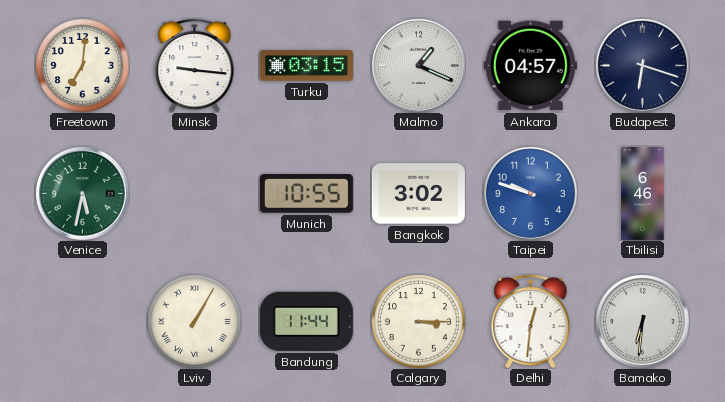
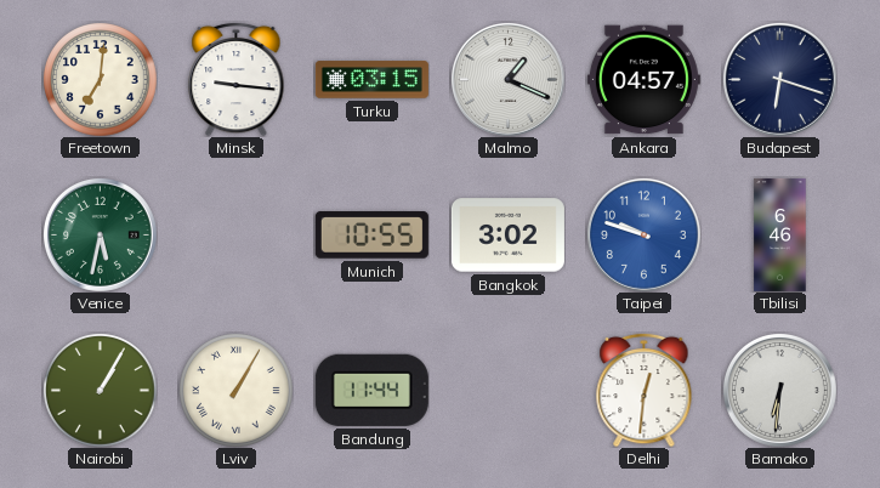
Nairobi: none -> 1:05
Calgary: 3:15 -> none
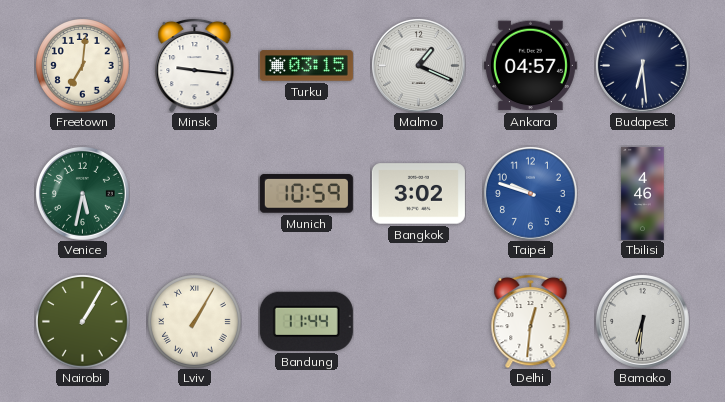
Budapest: 6:18 -> 6:29
Munich: 10:55 -> 10:59
Tbilisi: 6:46 -> 4:46
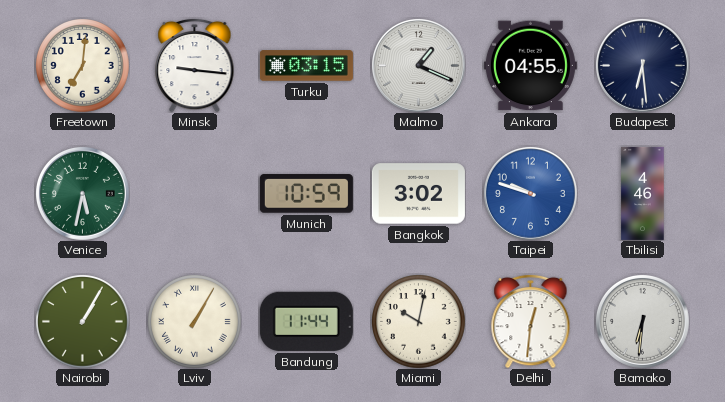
Ankara: 04:57 -> 04:55
Miami: none -> 10:02
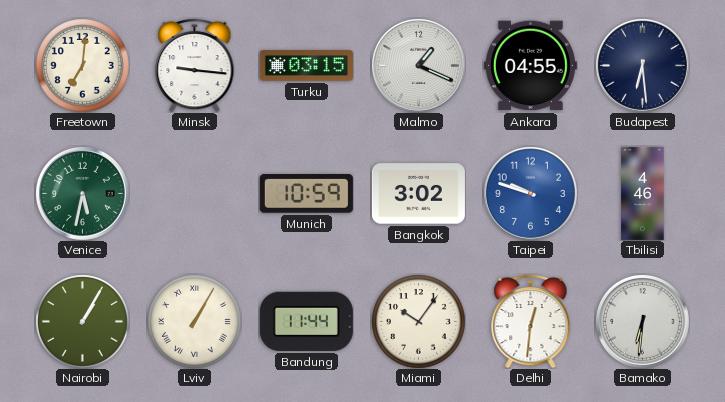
Miami: 10:02 -> 10:06
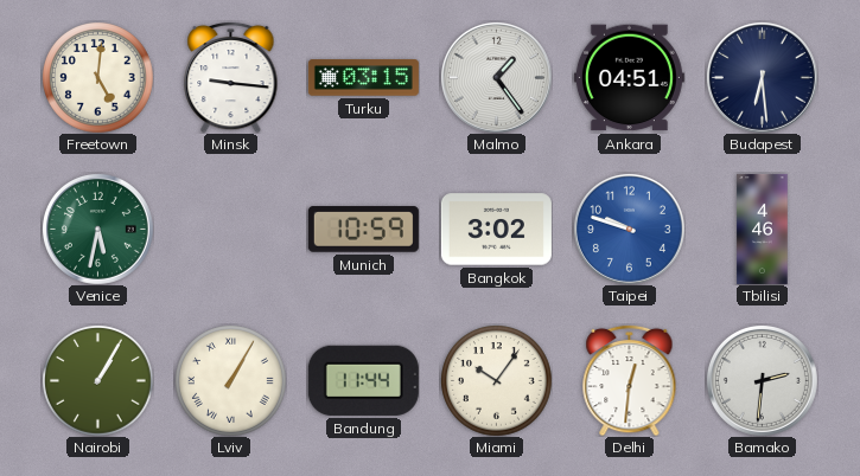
Freetown: 7:01 -> 5:01
Malmo: 1:19 -> 1:24
Ankara: 04:55 -> 04:51
Bamako: 6:31 -> 2:31
